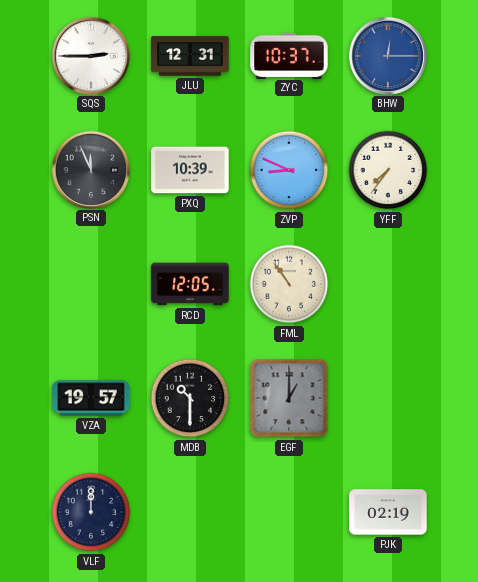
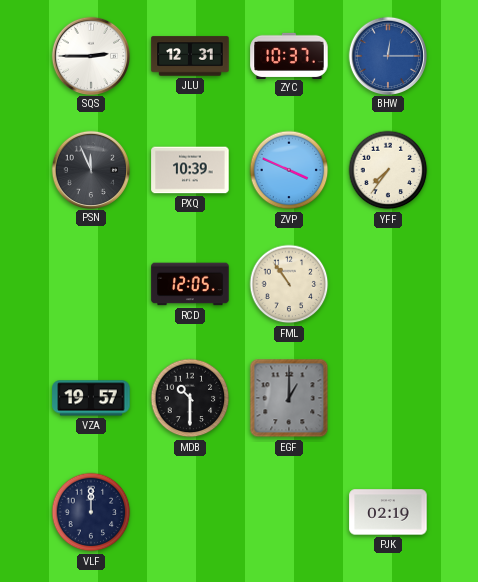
ZVP: 8:49 -> 3:49
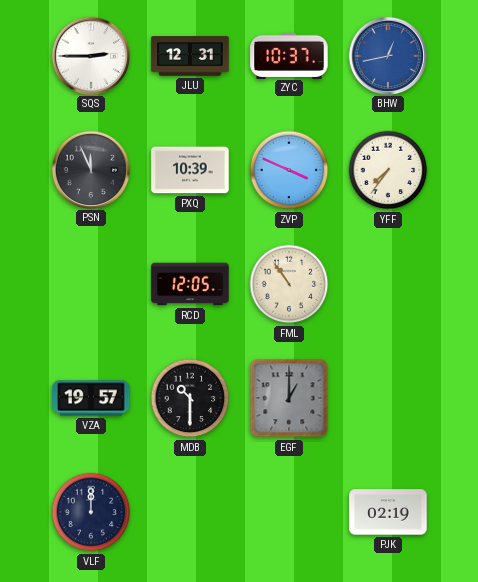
BHW: 12:15 -> 12:43
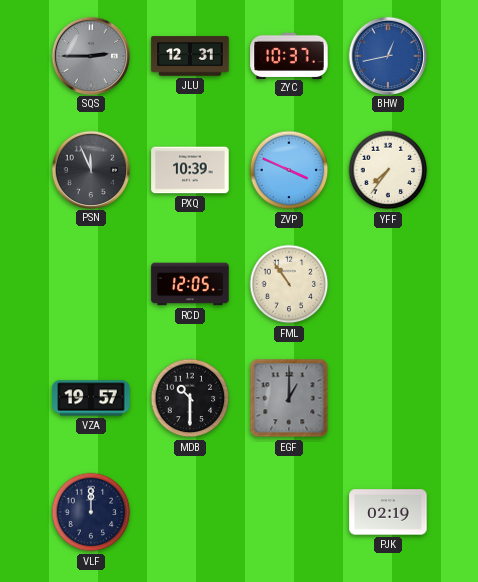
SQS dial: white -> grey
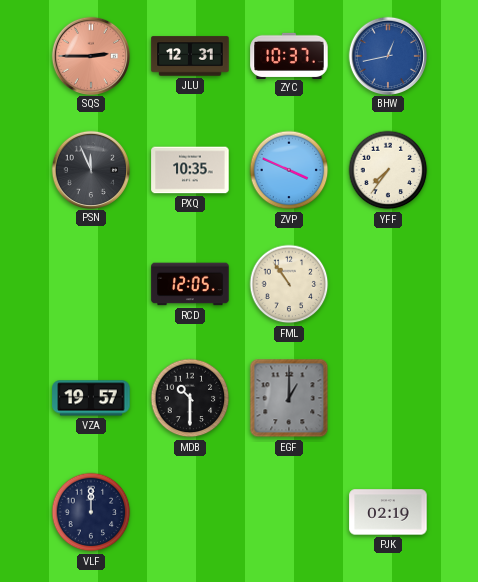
SQS dial: grey -> salmon
PXQ: 10:39 -> 10:35
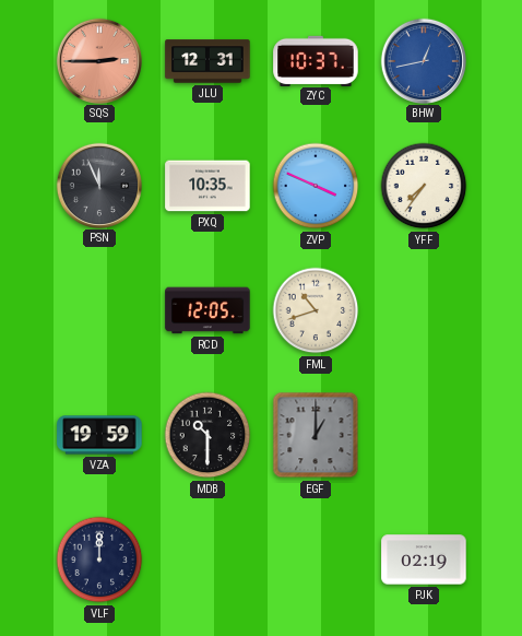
FML: 10:54 -> 10:42
VZA: 19:57 -> 19:59
